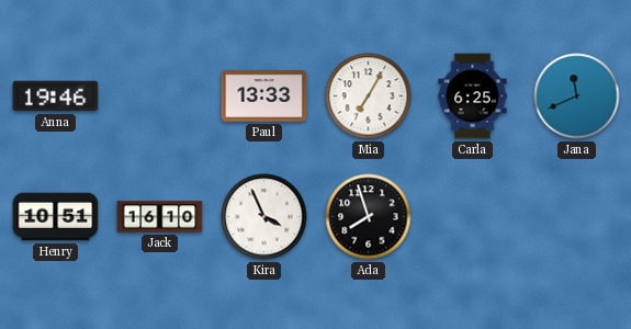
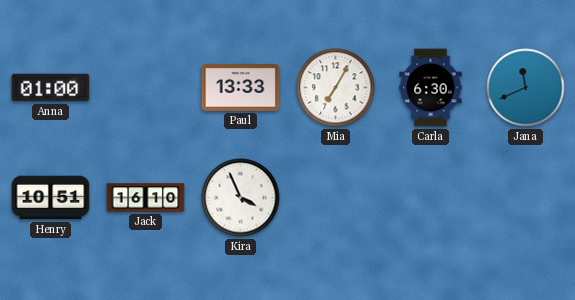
Anna: 19:46 -> 01:00
Carla: 6:25 -> 6:30
Ada: 7:57 -> none
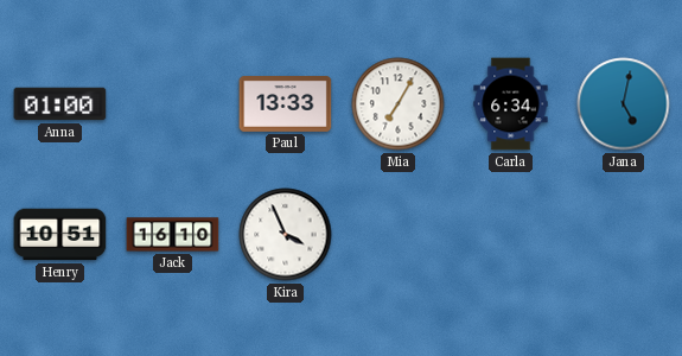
Carla: 6:30 -> 6:34
Jana: 11:41 -> 5:02
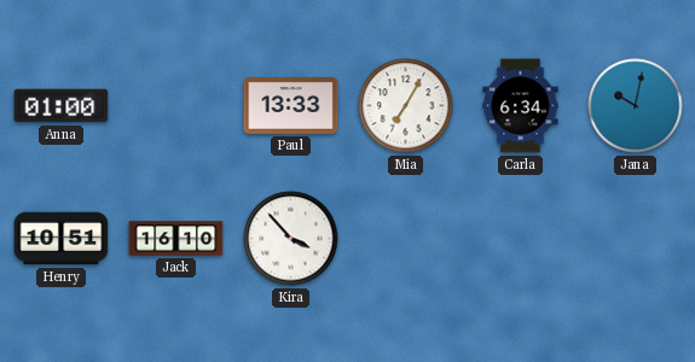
Jana: 5:02 -> 10:02
Kira: 3:56 -> 3:53
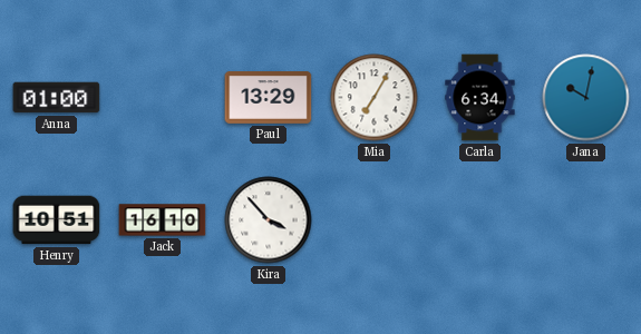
Paul: 13:33 -> 13:29
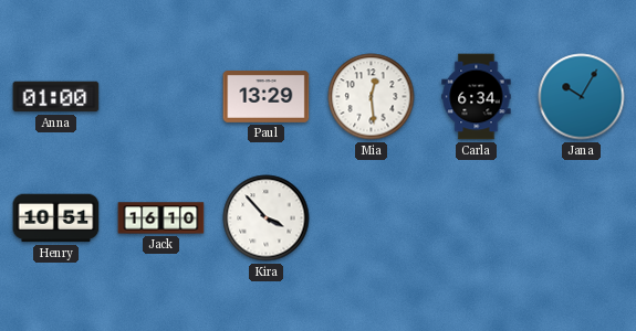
Mia: 7:05 -> 12:29
Jana: 10:02 -> 10:05
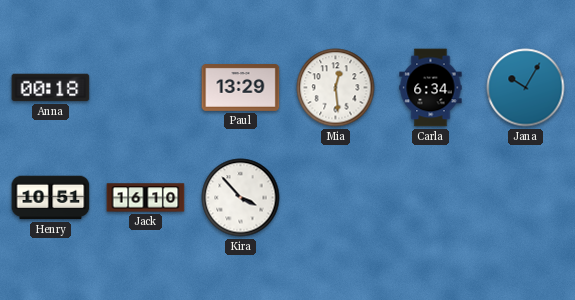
Anna: 01:00 -> 00:18
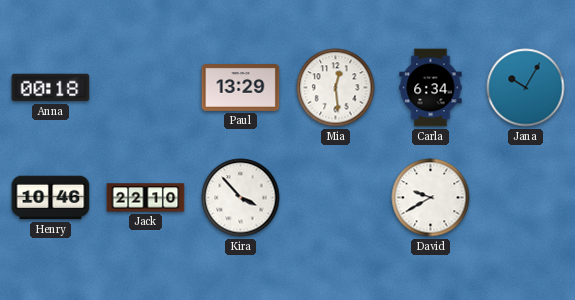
Henry: 10:51 -> 10:46
Jack: 16:10 -> 22:10
David: none -> 9:40
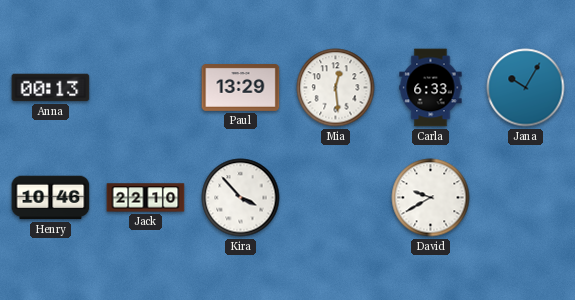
Anna: 00:18 -> 00:13
Carla: 6:34 -> 6:33
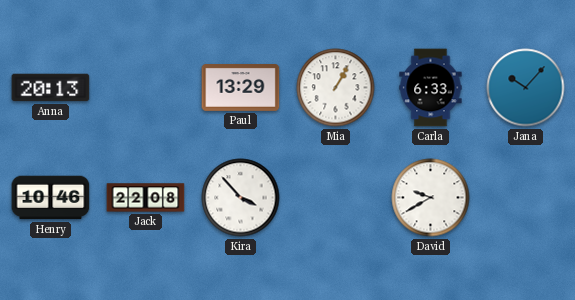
Anna: 00:13 -> 20:13
Mia: 12:29 -> 1:05
Jana: 10:05 -> 10:07
Jack: 22:10 -> 22:08
